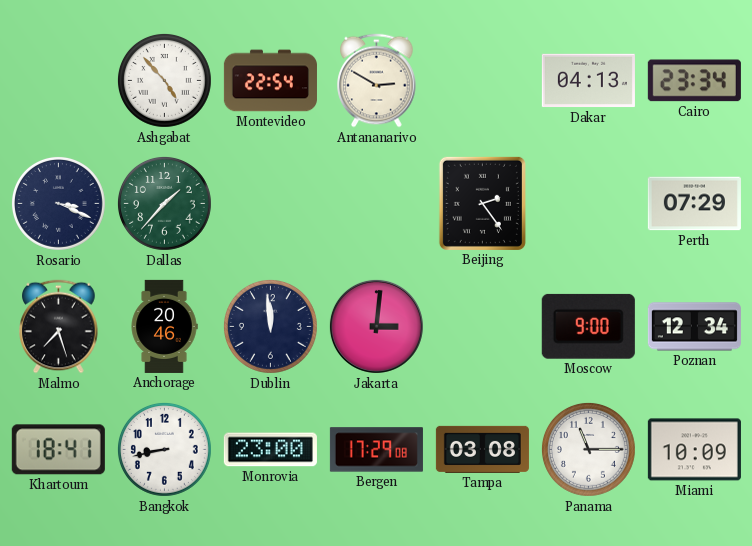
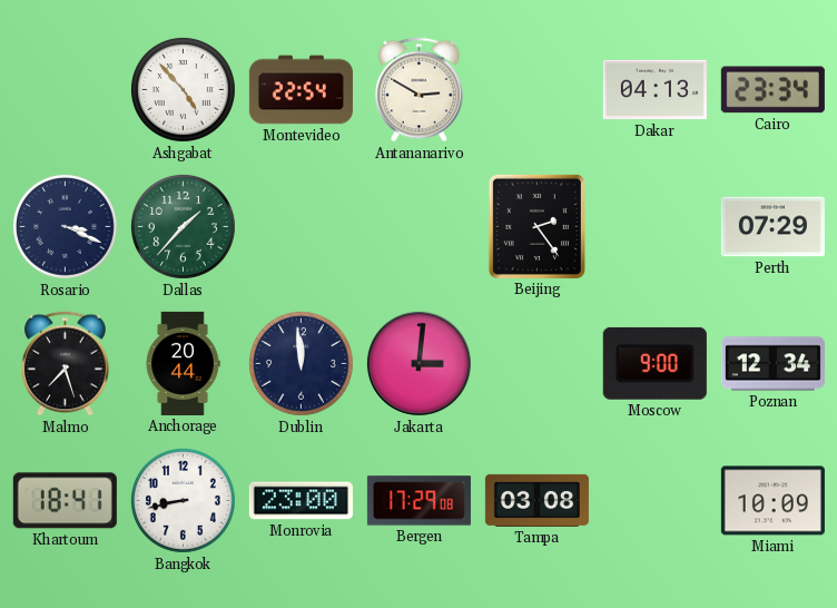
Anchorage: 20:46 -> 20:44
Panama: 11:15 -> none
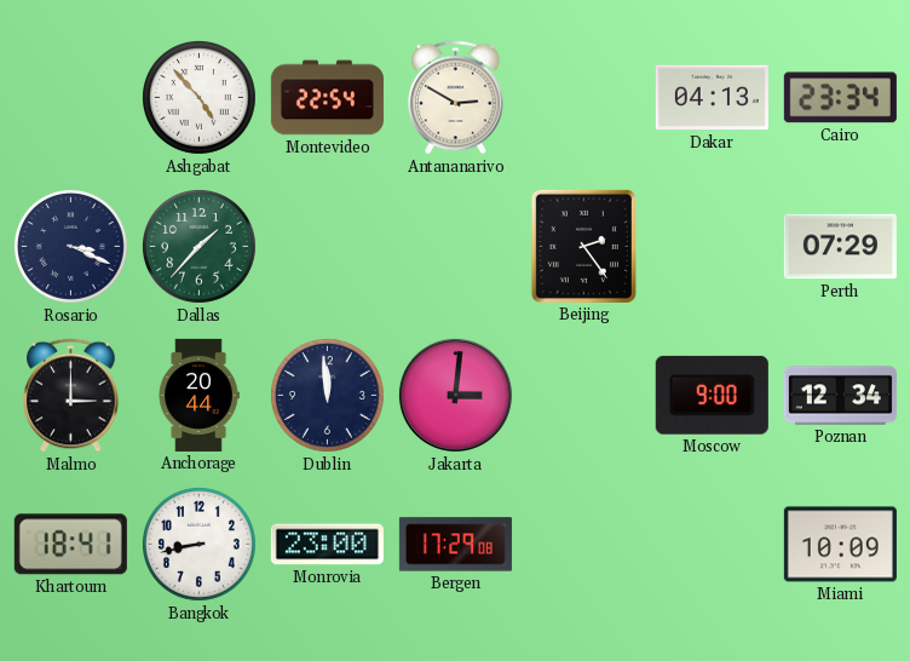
Malmo: 7:27 -> 3:00
Tampa: 03:08 -> none
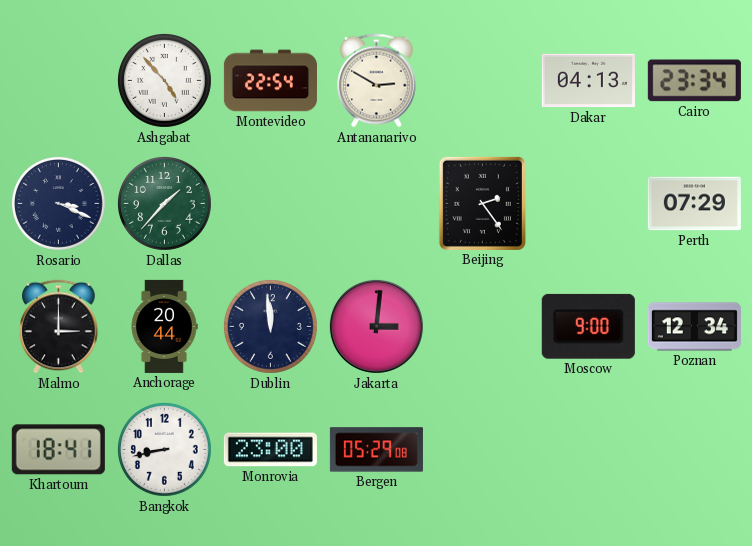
Bergen: 17:29 -> 05:29
Miami: 10:09 -> none
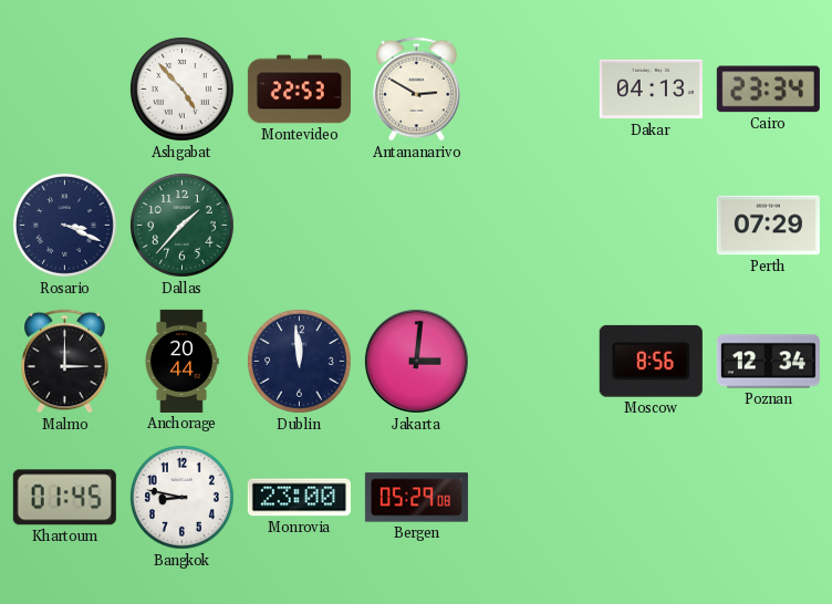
Montevideo: 22:54 -> 22:53
Beijing: 2:24 -> none
Moscow: 9:00 -> 8:56
Khartoum: 18:41 -> 01:45
Bangkok: 8:43 -> 8:47
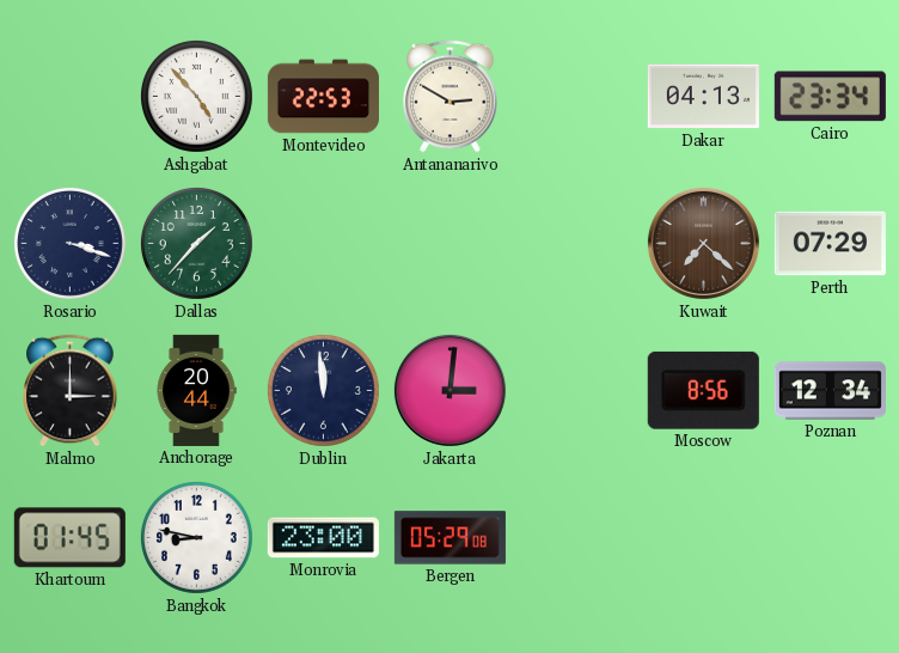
Rosario: 3:19 -> 3:18
Kuwait: none -> 7:22
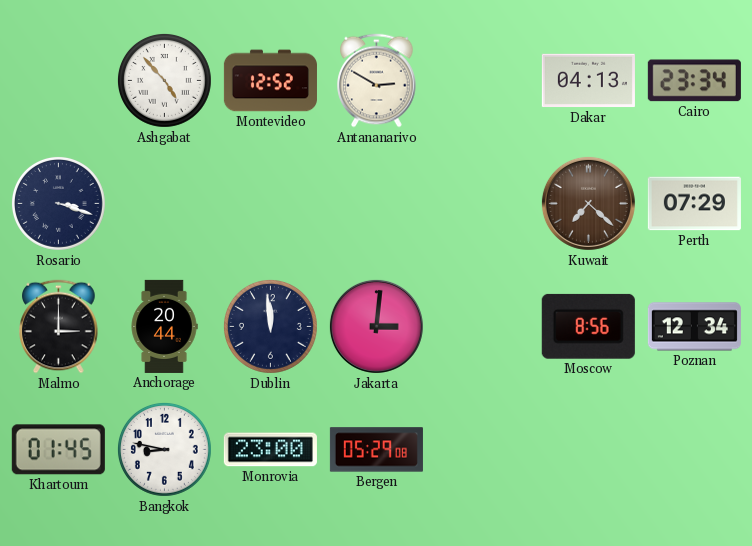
Montevideo: 22:53 -> 12:52
Dallas: 1:37 -> none
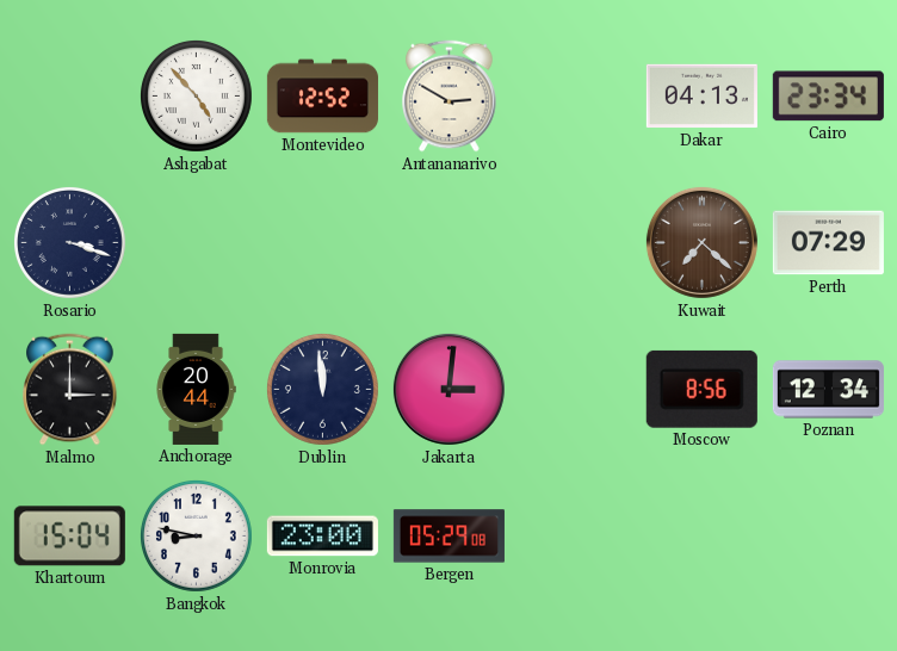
Khartoum: 01:45 -> 15:04
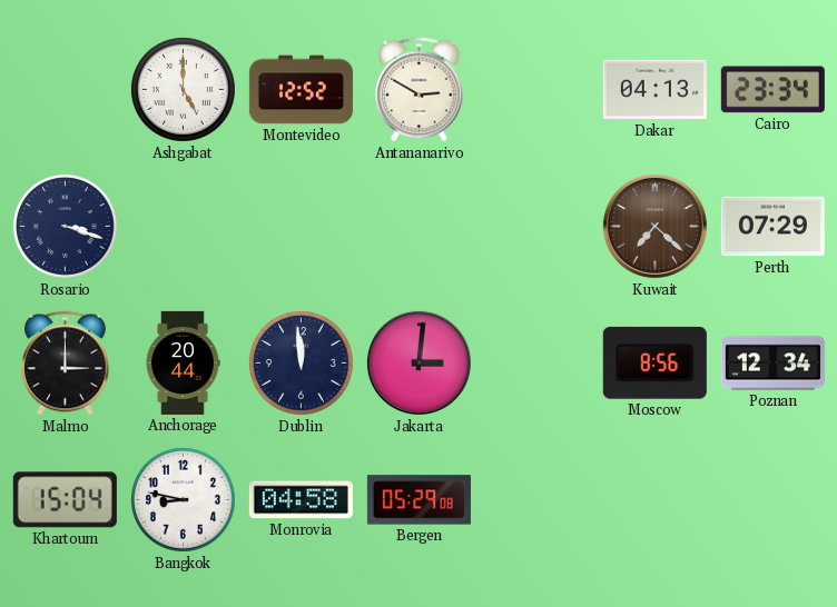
Ashgabat: 4:53 -> 5:00
Monrovia: 23:00 -> 04:58
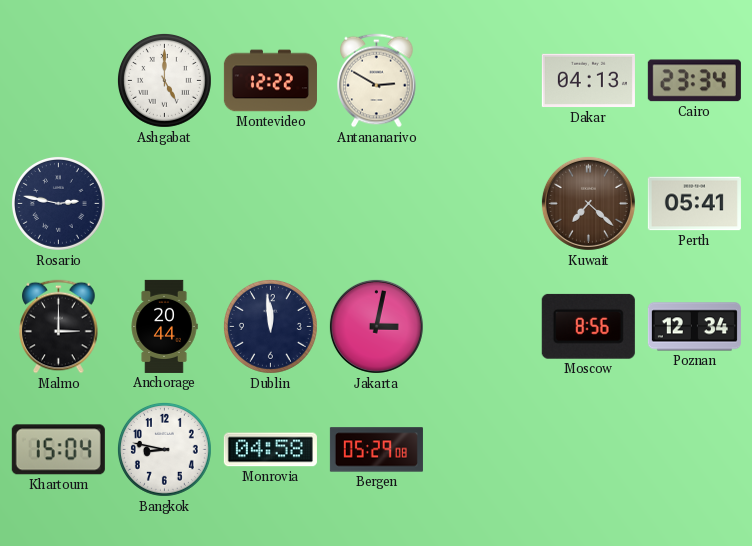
Montevideo: 12:52 -> 12:22
Rosario: 3:18 -> 2:47
Perth: 07:29 -> 05:41
Jakarta: 3:01 -> 3:02
